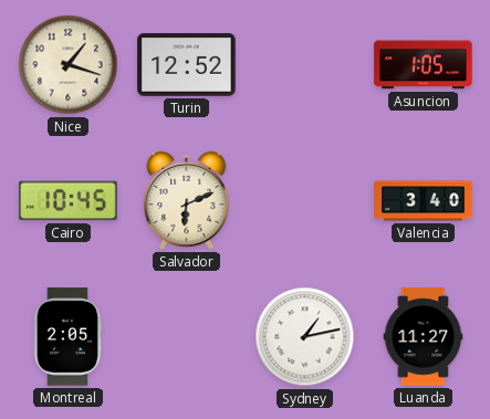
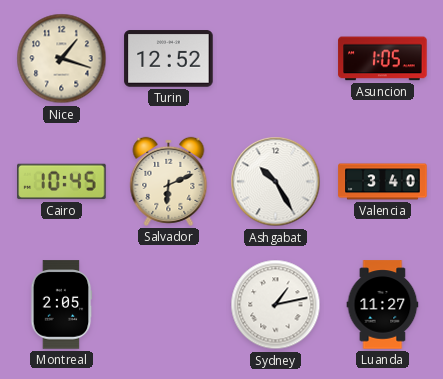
Ashgabat: none -> 10:25
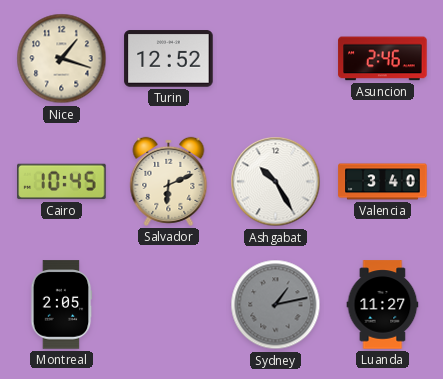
Asuncion: 1:05 -> 2:46
Sydney dial: white -> grey
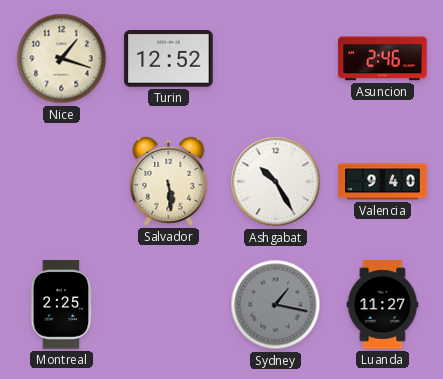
Cairo: 10:45 -> none
Salvador: 6:11 -> 5:29
Valencia: 3:40 -> 9:40
Montreal: 2:05 -> 2:25
Sydney: 1:13 -> 1:17
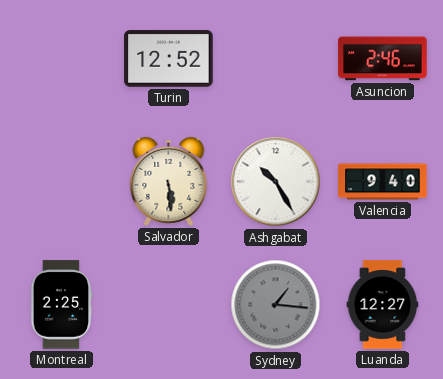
Nice: 1:18 -> none
Sydney: 1:17 -> 1:16
Luanda: 11:27 -> 12:27
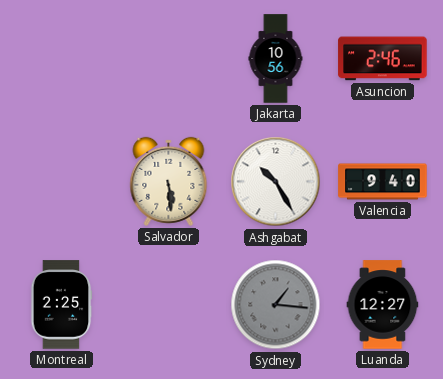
Turin: 12:52 -> none
Jakarta: none -> 10:56
